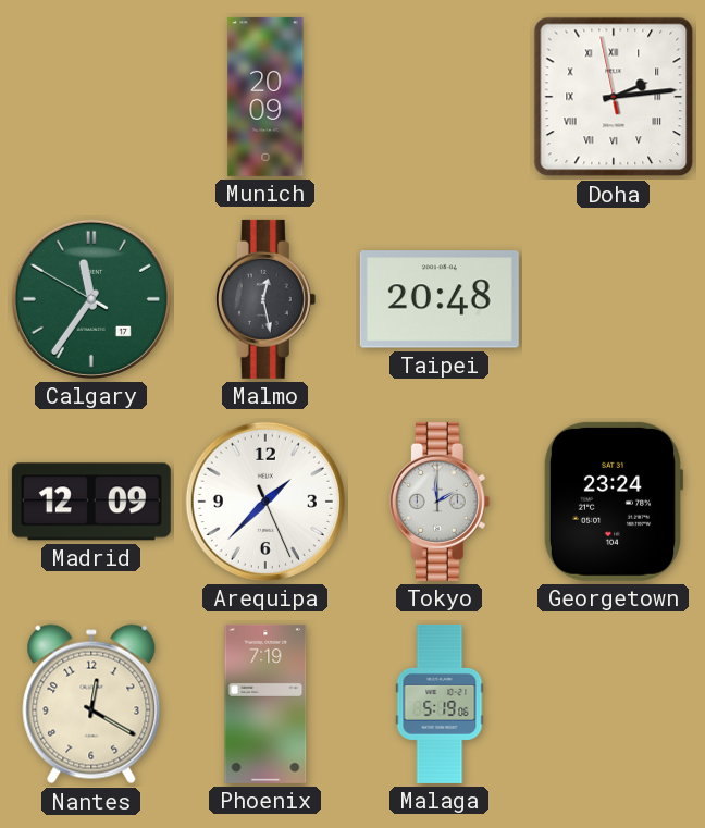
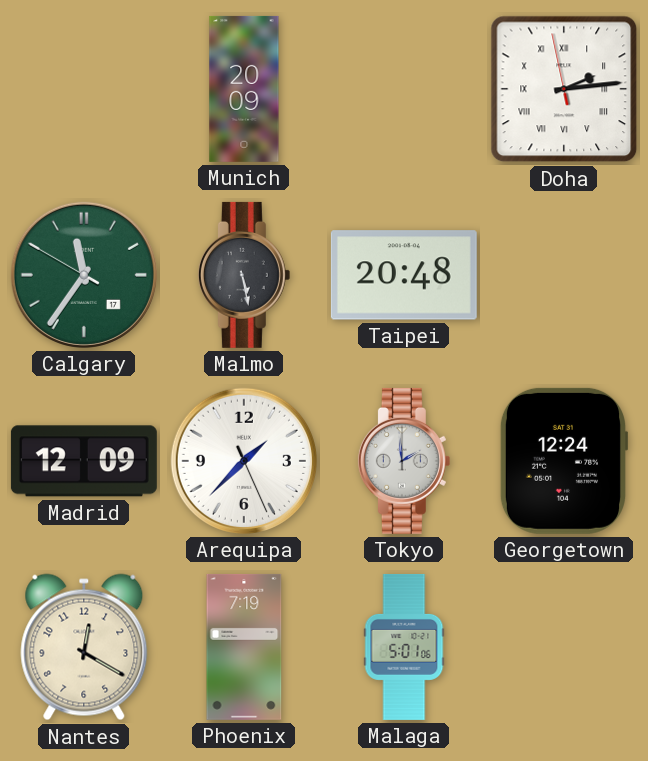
Malmo: 12:28 -> 5:28
Georgetown: 23:24 -> 12:24
Malaga: 5:19 -> 5:01
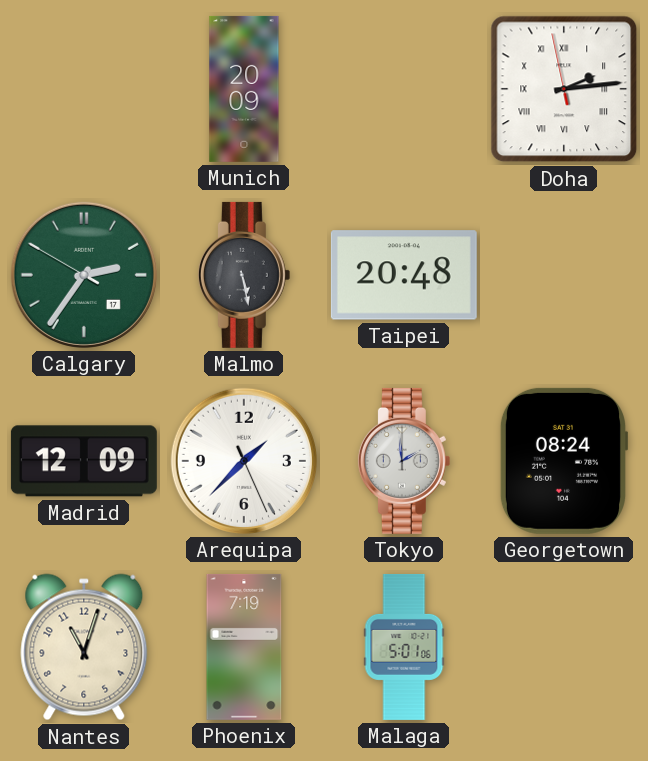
Calgary: 11:35 -> 2:35
Georgetown: 12:24 -> 08:24
Nantes: 12:20 -> 11:03
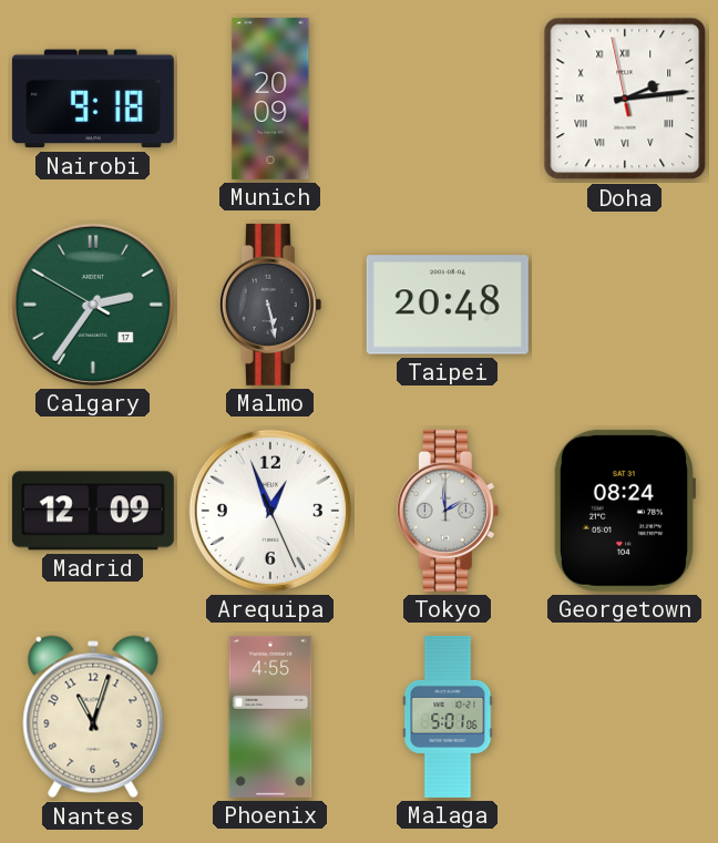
Nairobi: none -> 9:18
Arequipa: 1:37 -> 12:56
Phoenix: 7:19 -> 4:55
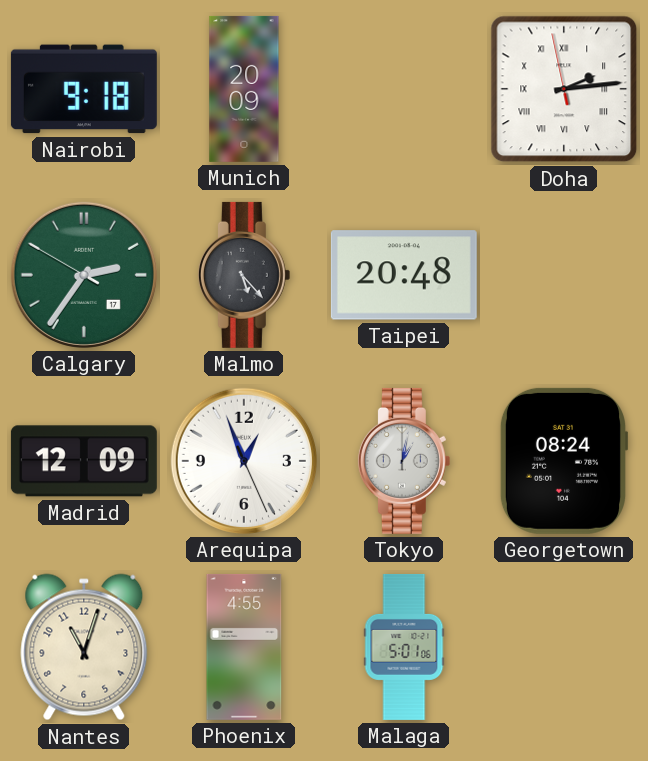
Malmo: 5:28 -> 5:23
Tokyo: 1:59 -> 1:02
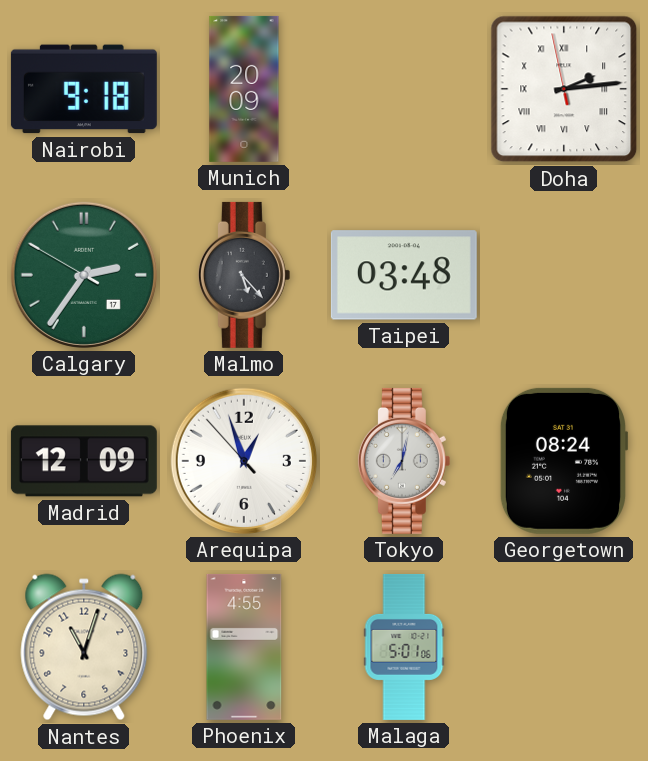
Taipei: 20:48 -> 03:48
Arequipa: 12:56:26 -> 12:56:53
Tokyo: 1:02 -> 7:02
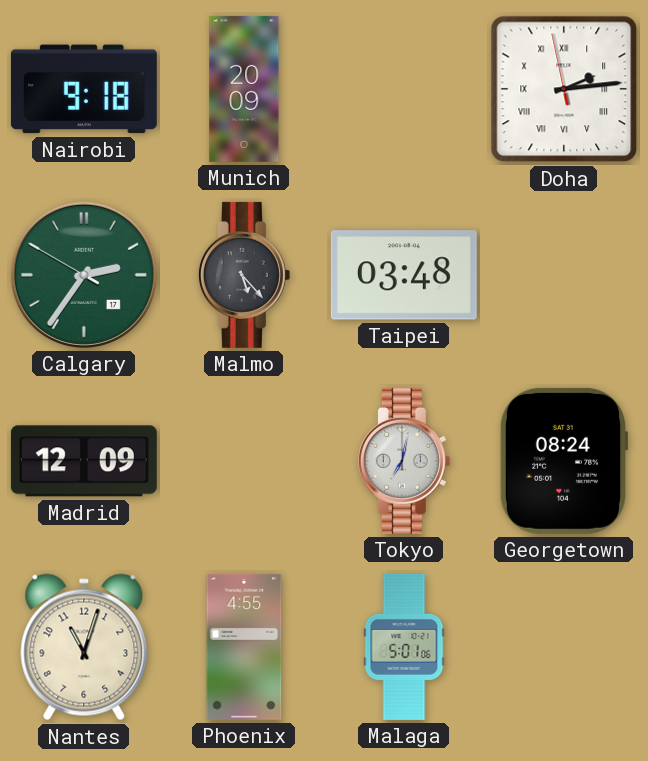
Arequipa: 12:56 -> none
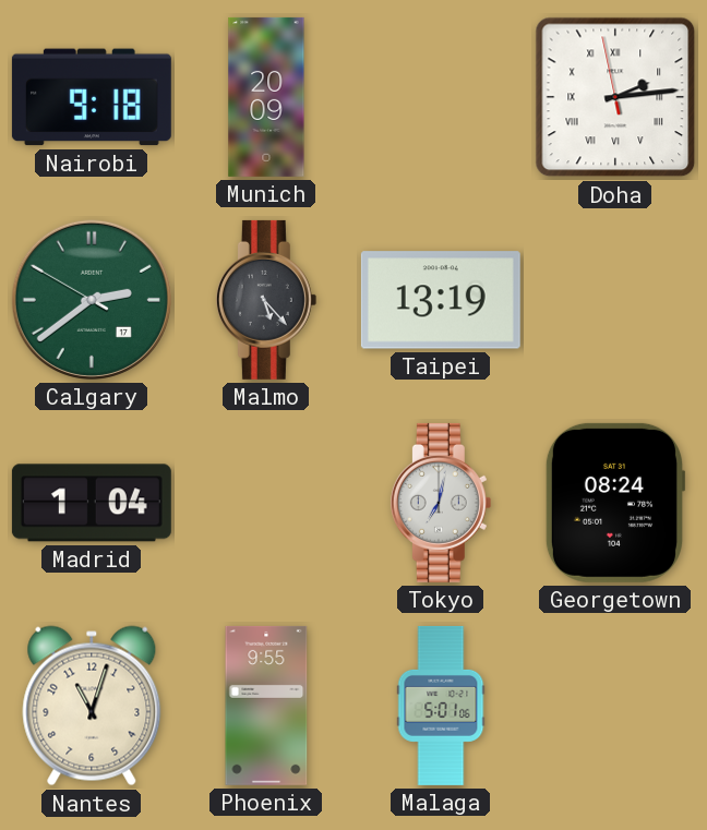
Calgary: 2:35 -> 2:38
Taipei: 03:48 -> 13:19
Madrid: 12:09 -> 1:04
Phoenix: 4:55 -> 9:55
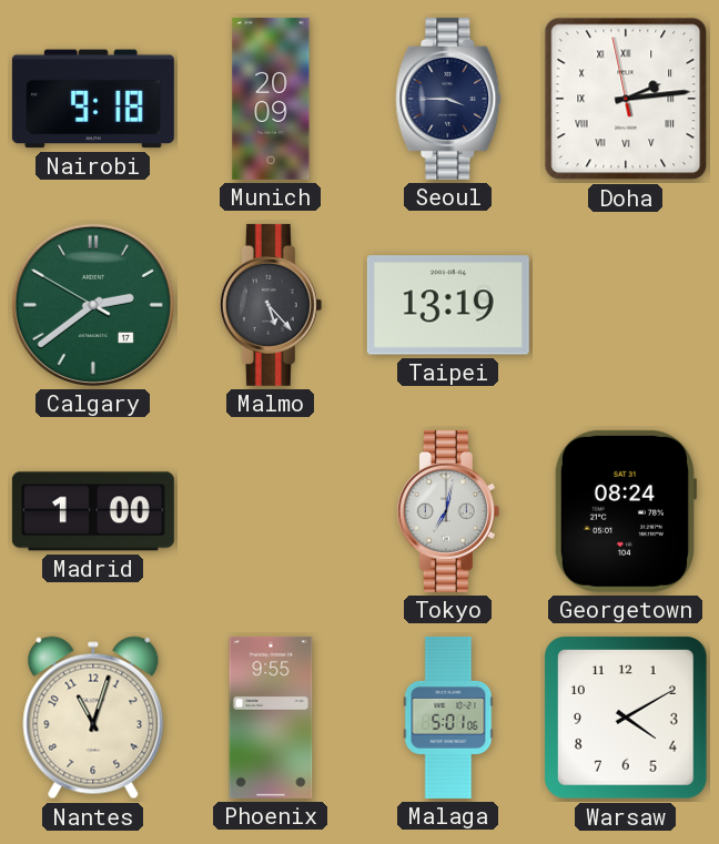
Seoul: none -> 3:45
Madrid: 1:04 -> 1:00
Warsaw: none -> 4:10
